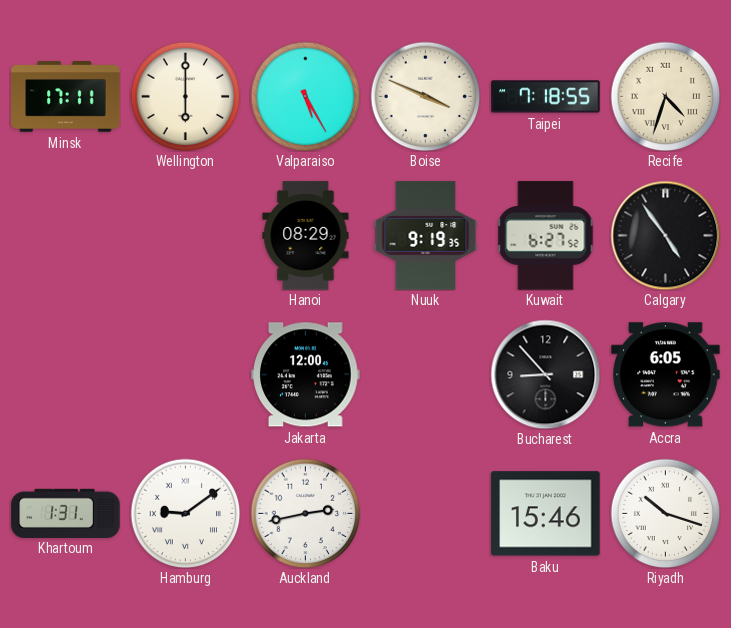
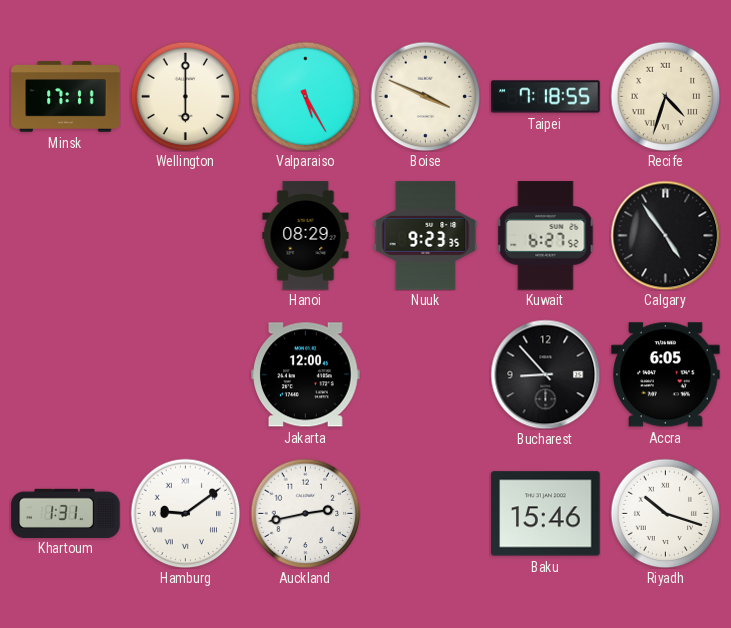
Nuuk: 9:19 -> 9:23
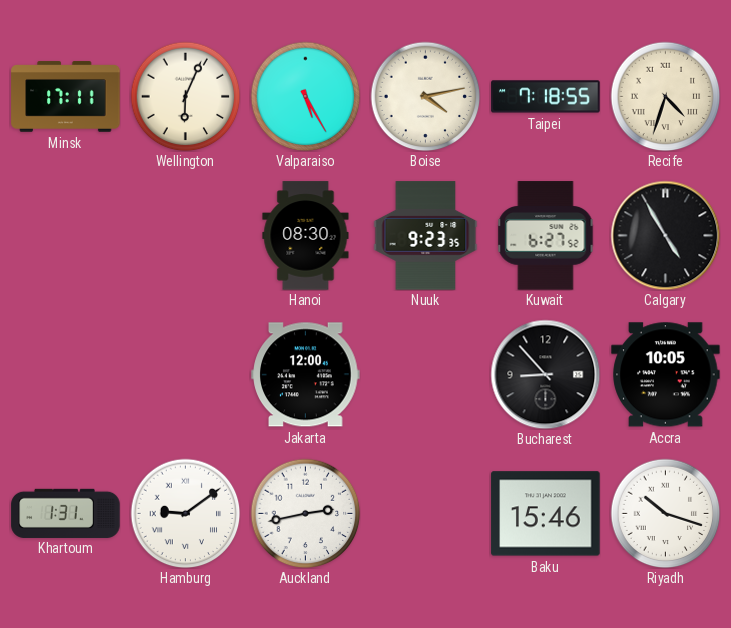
Wellington: 6:00 -> 6:04
Boise: 3:49 -> 4:13
Hanoi: 08:29 -> 08:30
Calgary: 4:54 -> 4:55
Accra: 6:05 -> 10:05
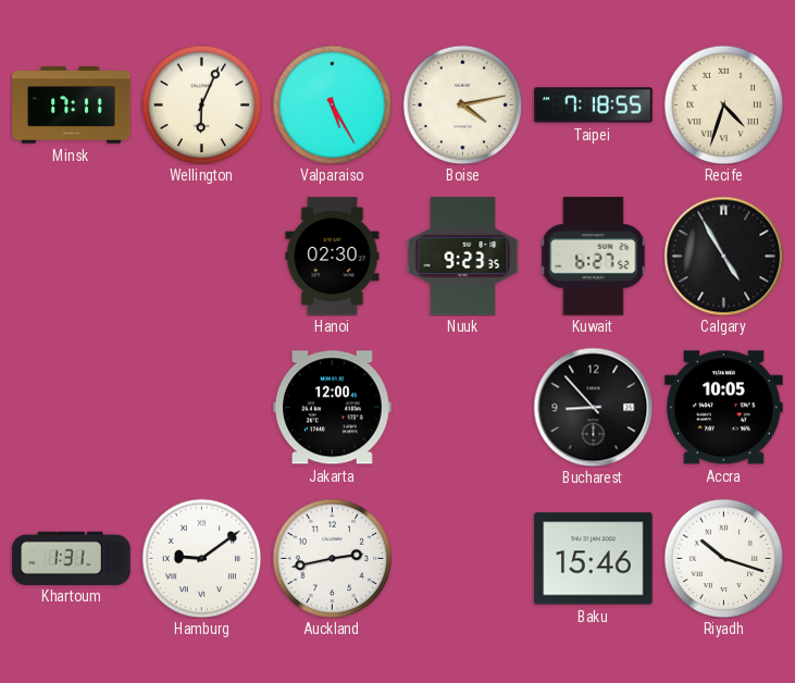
Hanoi: 08:30 -> 02:30
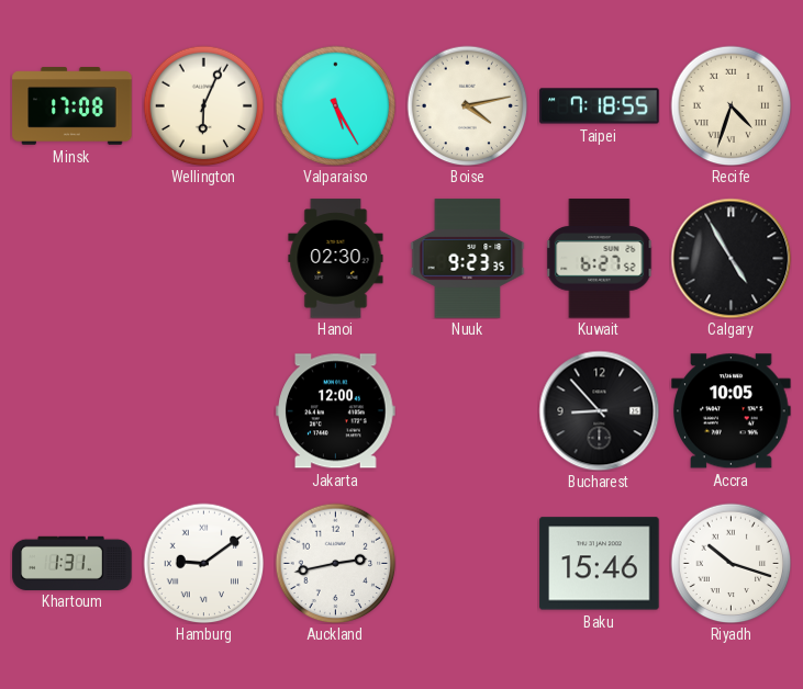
Minsk: 17:11 -> 17:08
